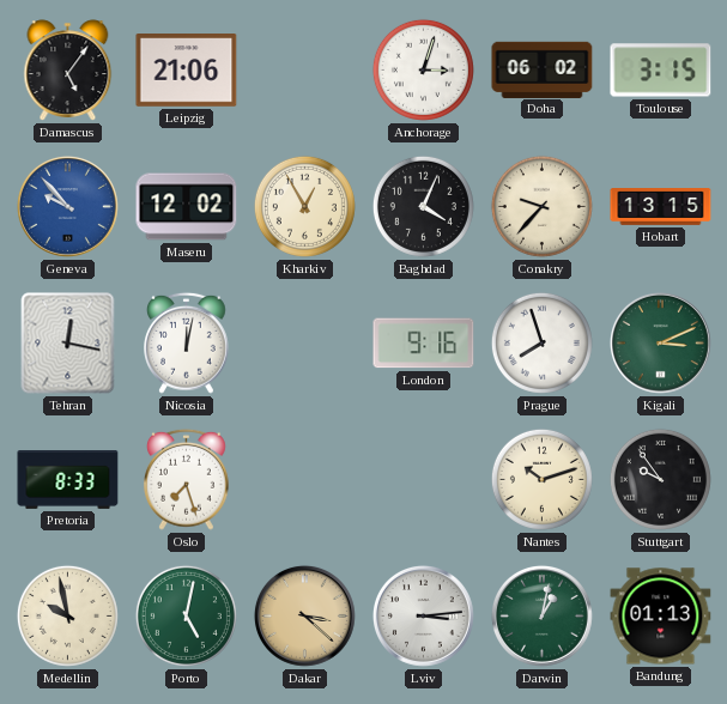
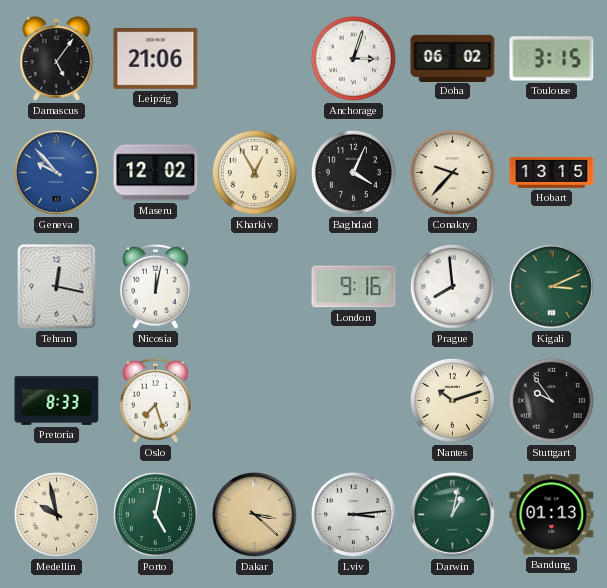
Prague: 7:57 -> 7:59
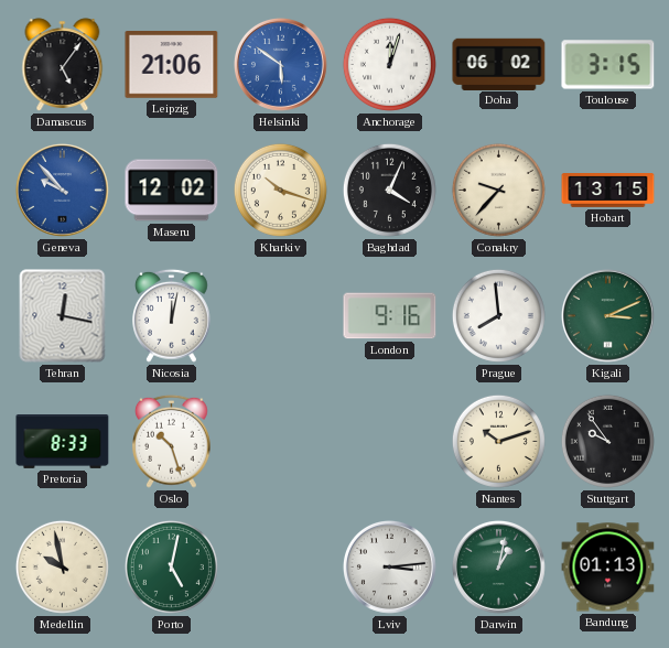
Helsinki: none -> 5:51
Anchorage: 3:03 -> 12:03
Kharkiv: 12:55 -> 10:18
Oslo: 7:27 -> 10:27
Dakar: 3:22 -> none
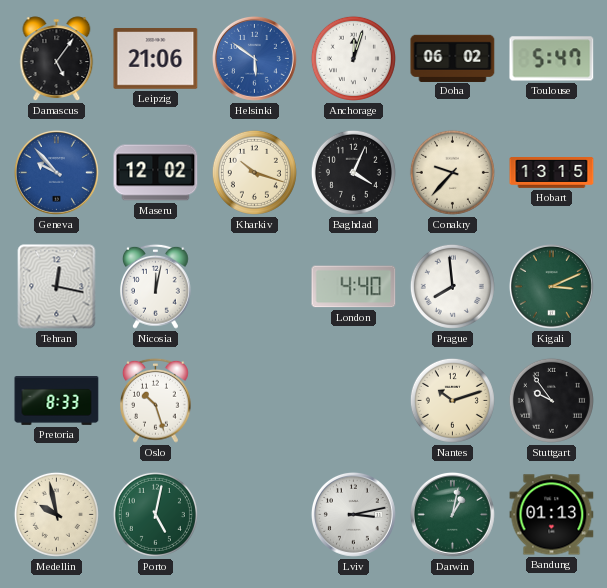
Toulouse: 3:15 -> 5:47
London: 9:16 -> 4:40
Lviv: 3:14 -> 3:13
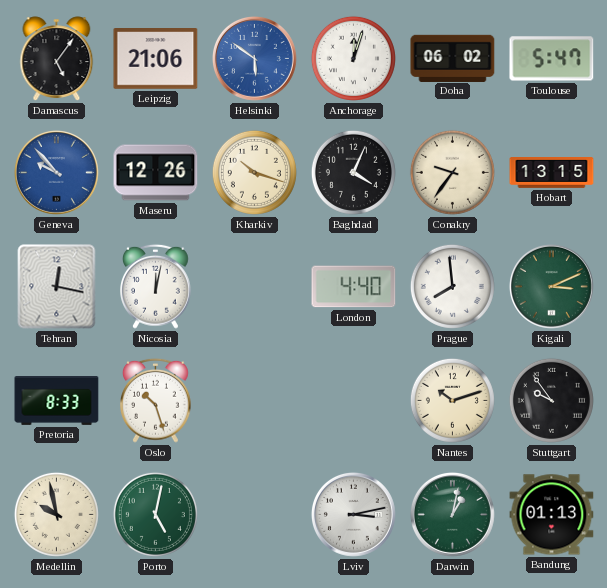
Maseru: 12:02 -> 12:26
Conakry: 9:37 -> 9:36
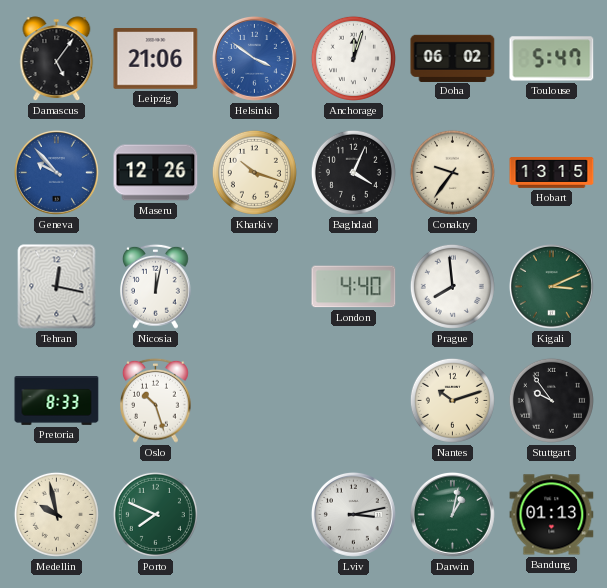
Helsinki: 5:51 -> 3:51
Porto: 5:02 -> 7:49
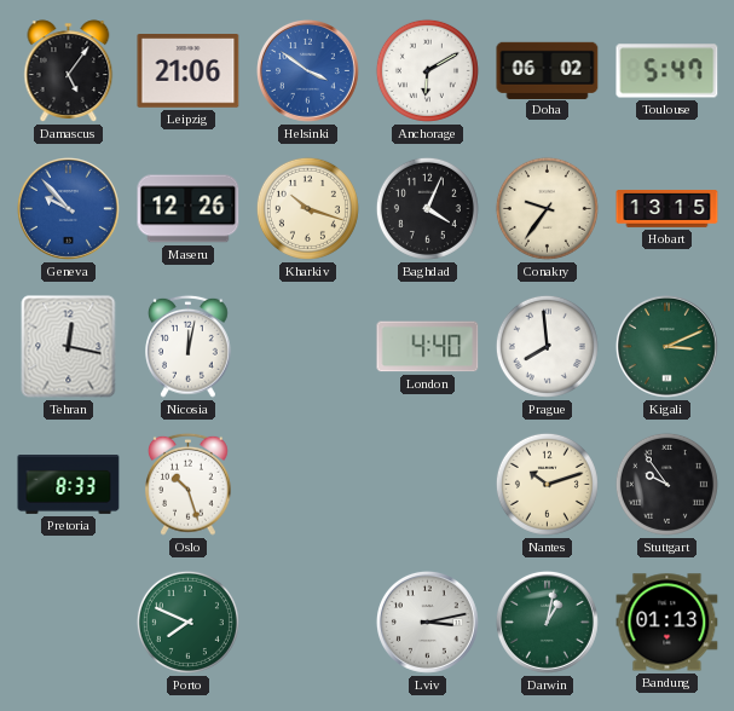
Anchorage: 12:03 -> 6:10
Medellin: 9:58 -> none
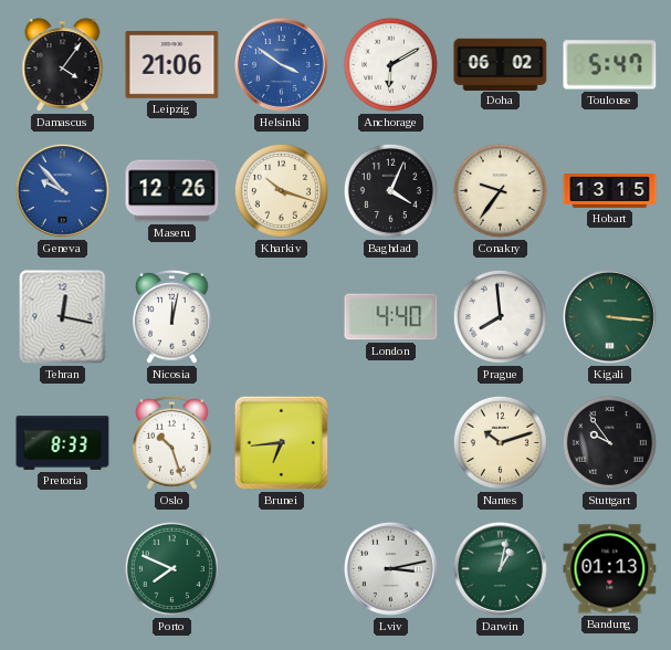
Damascus: 5:06 -> 4:06
Kigali: 3:11 -> 3:16
Brunei: none -> 6:44
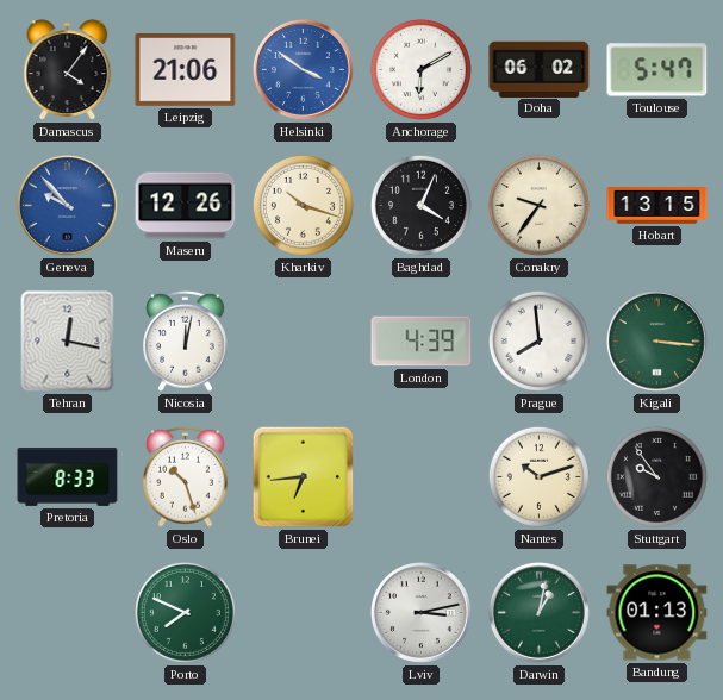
London: 4:40 -> 4:39
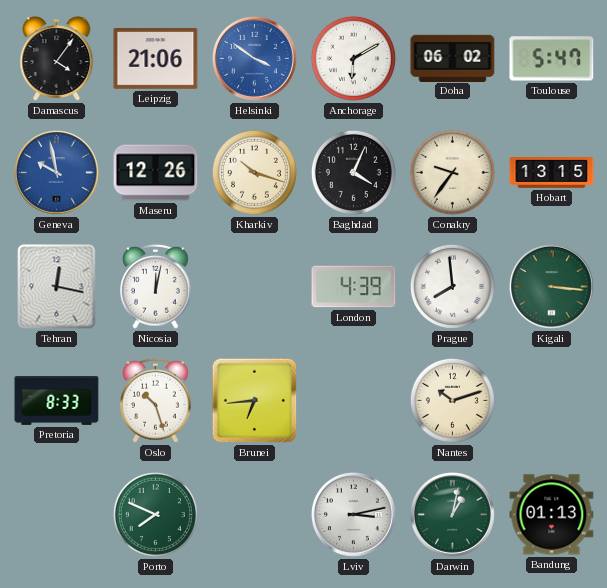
Geneva: 9:53 -> 9:58
Stuttgart: 9:54 -> none
